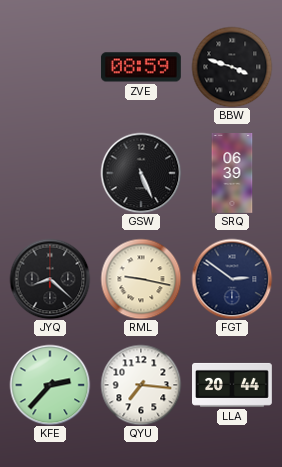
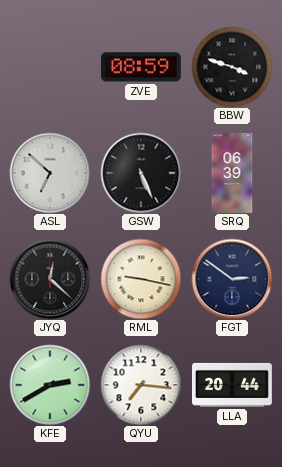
ASL: none -> 6:52
JYQ: 8:22 -> 12:22
KFE: 2:37 -> 2:40
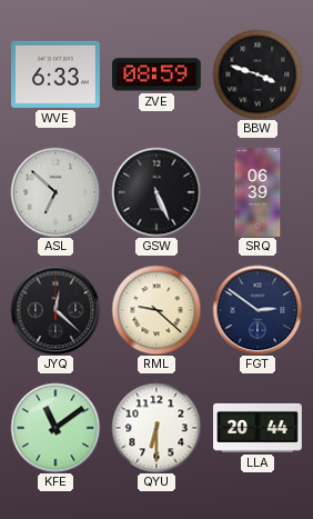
WVE: none -> 6:33
RML: 9:17 -> 9:22
KFE: 2:40 -> 11:09
QYU: 7:16 -> 6:30
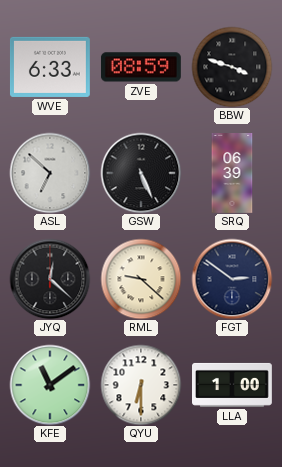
LLA: 20:44 -> 1:00
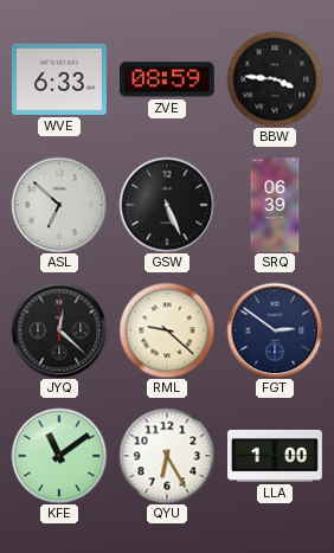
BBW: 3:48 -> 3:46
QYU: 6:30 -> 6:25
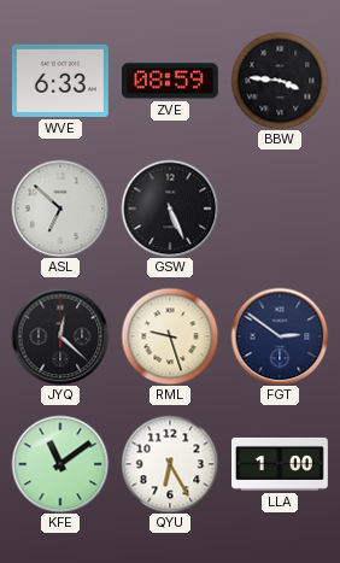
SRQ: 06:39 -> none
RML: 9:22 -> 9:27
